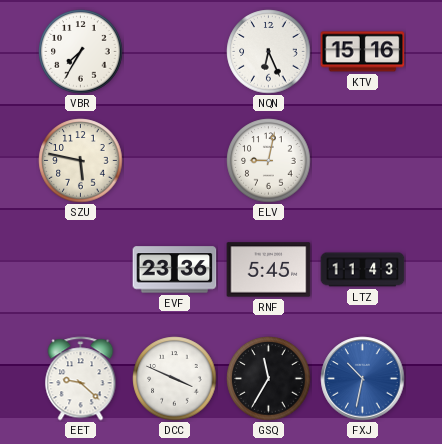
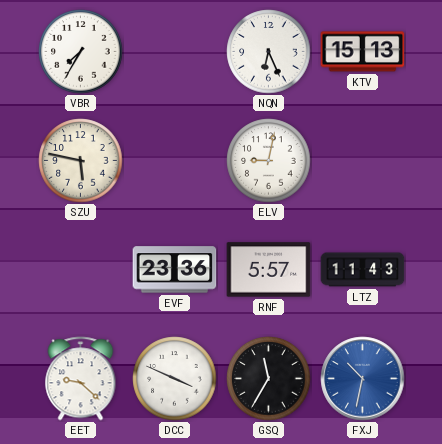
KTV: 15:16 -> 15:13
RNF: 5:45 -> 5:57
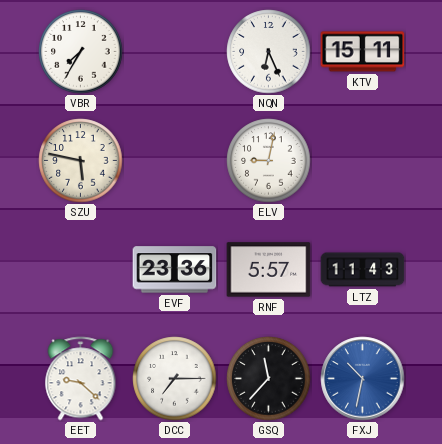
KTV: 15:13 -> 15:11
DCC: 3:49 -> 7:15
GSQ: 11:35 -> 11:37
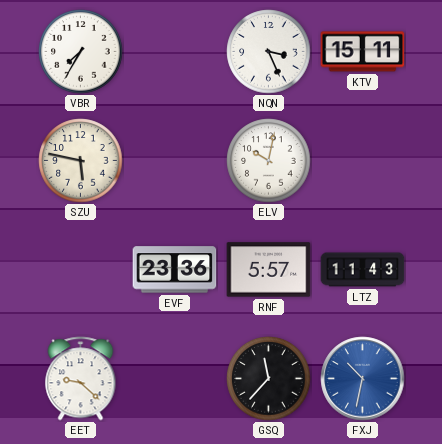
NQN: 6:26 -> 3:26
ELV: 9:02 -> 10:02
DCC: 7:15 -> none
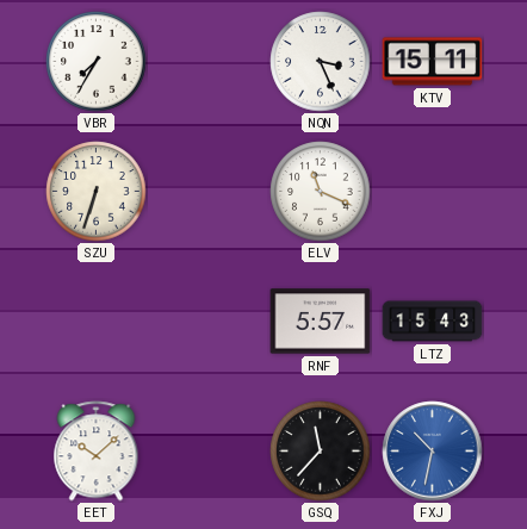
SZU: 5:47 -> 6:33
ELV: 10:02 -> 11:19
EVF: 23:36 -> none
LTZ: 11:43 -> 15:43
EET: 9:22 -> 10:08
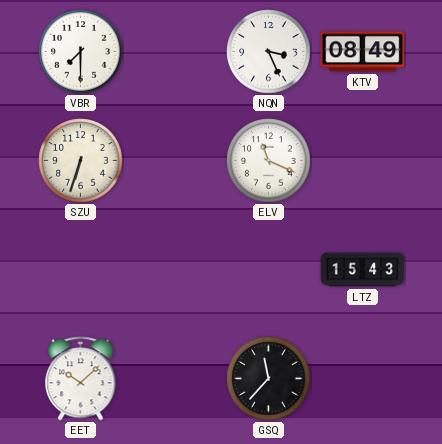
VBR: 7:35 -> 7:30
KTV: 15:11 -> 08:49
RNF: 5:57 -> none
FXJ: 10:32 -> none
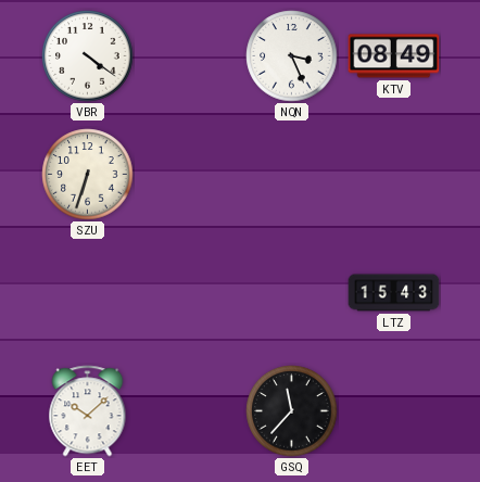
VBR: 7:30 -> 4:21
ELV: 11:19 -> none
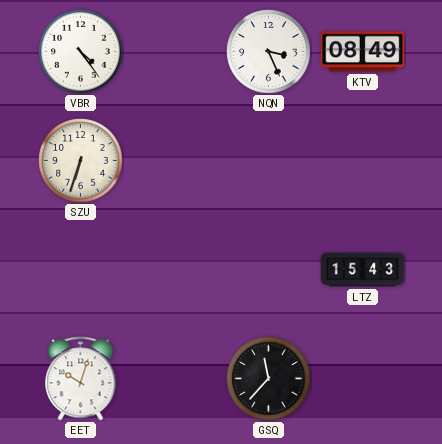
VBR: 4:21 -> 4:24
EET: 10:08 -> 10:03
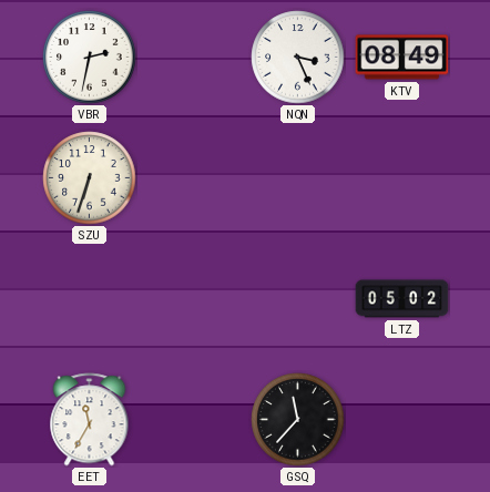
VBR: 4:24 -> 2:32
LTZ: 15:43 -> 05:02
EET: 10:03 -> 11:35
